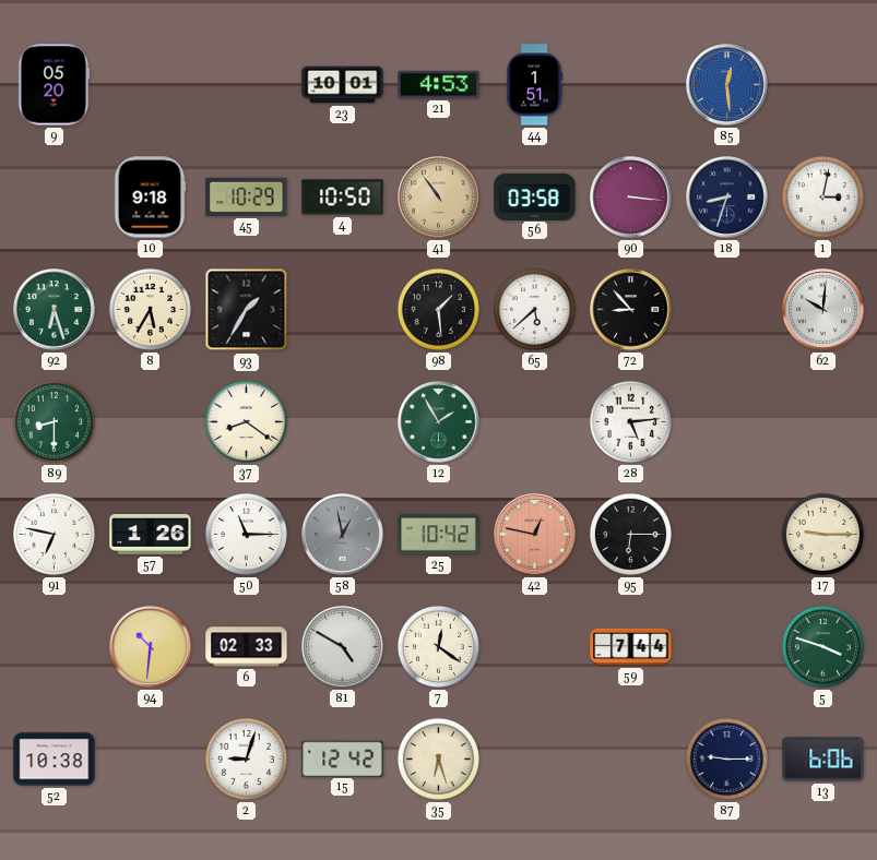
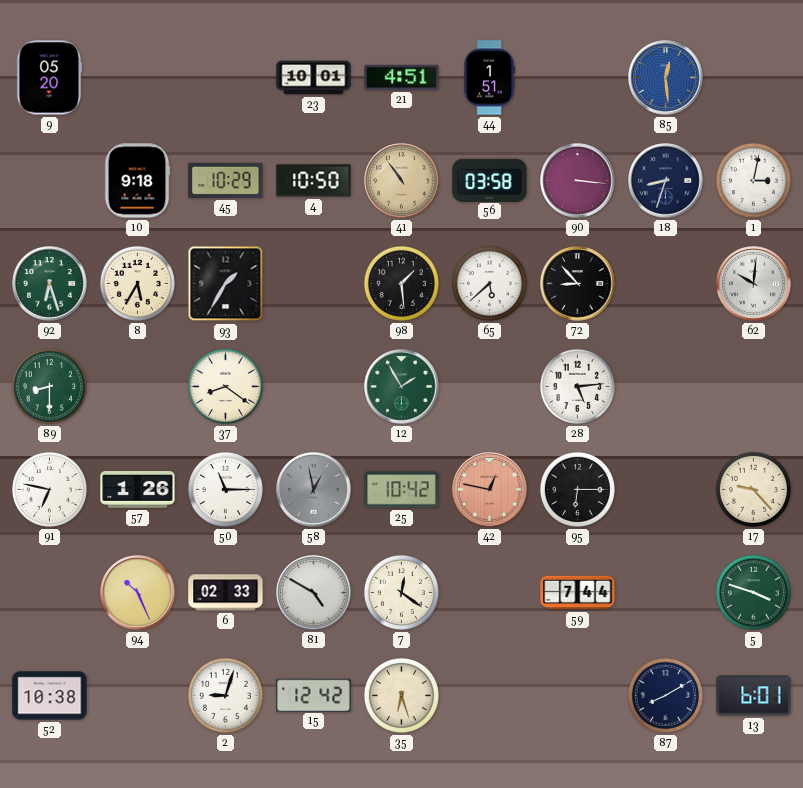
21: 4:53 -> 4:51
17: 9:15 -> 9:23
94: 10:31 -> 10:26
87: 9:15 -> 8:10
13: 6:06 -> 6:01
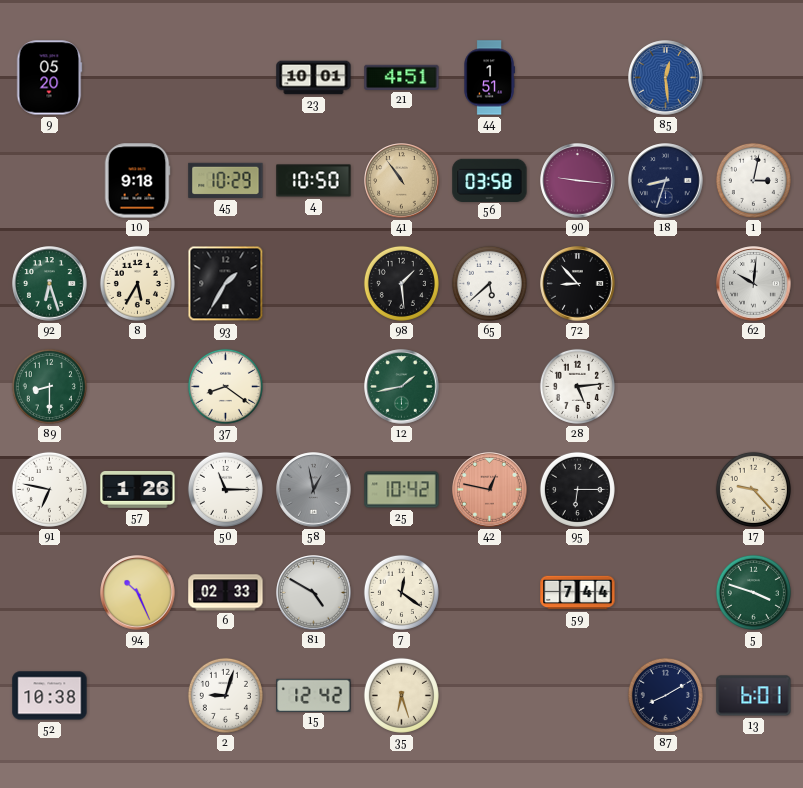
90: 3:16 -> 9:16
12: 1:55 -> 1:43
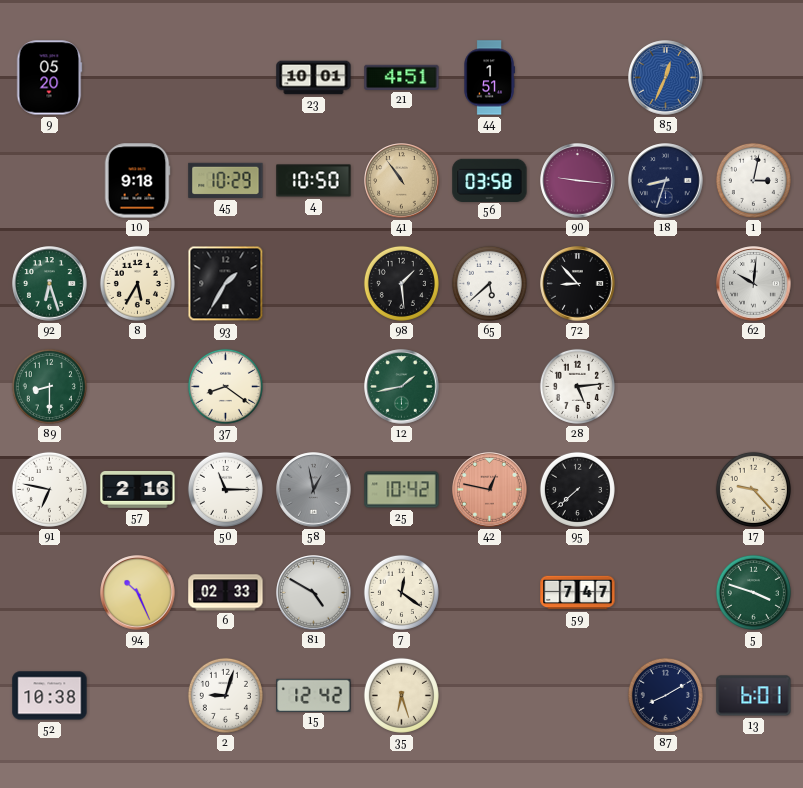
85: 12:29 -> 12:34
57: 1:26 -> 2:16
95: 6:15 -> 7:38
59: 7:44 -> 7:47
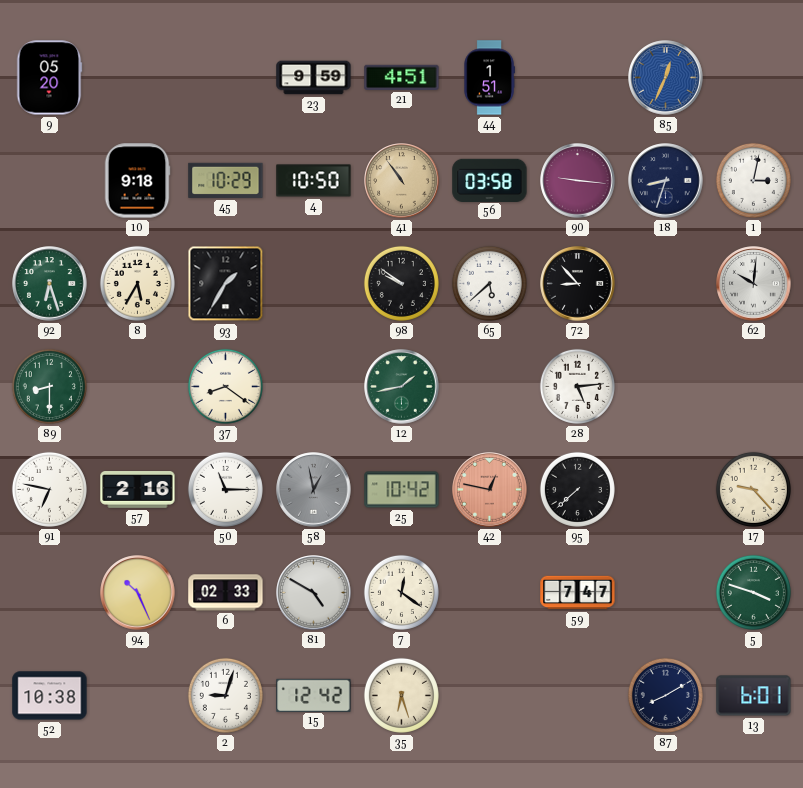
23: 10:01 -> 9:59
98: 1:29 -> 9:51
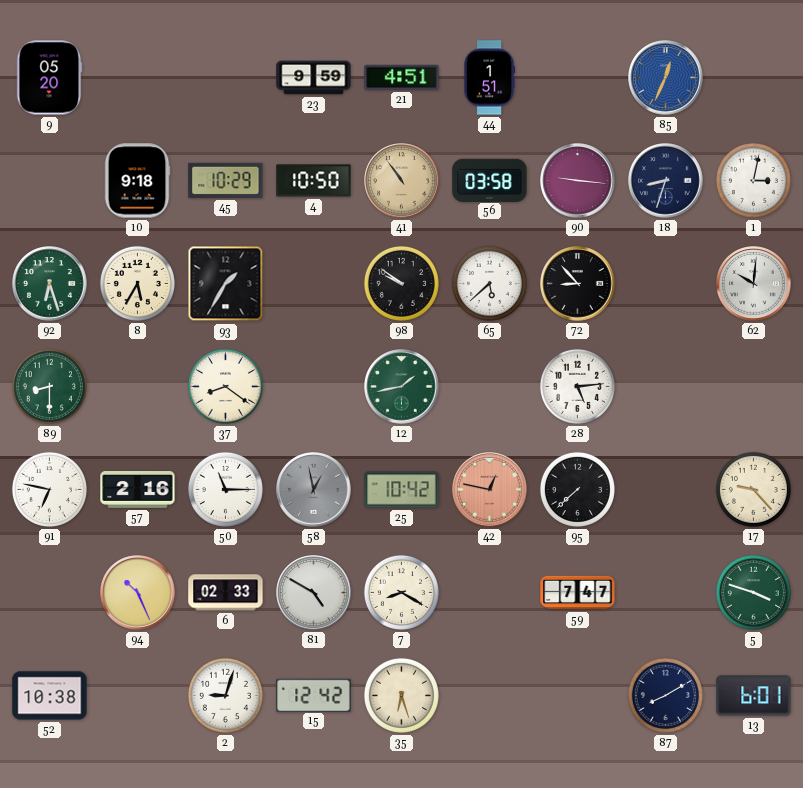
7: 12:21 -> 8:20
